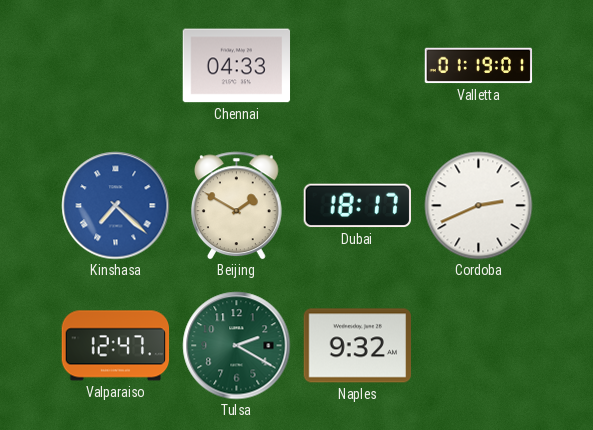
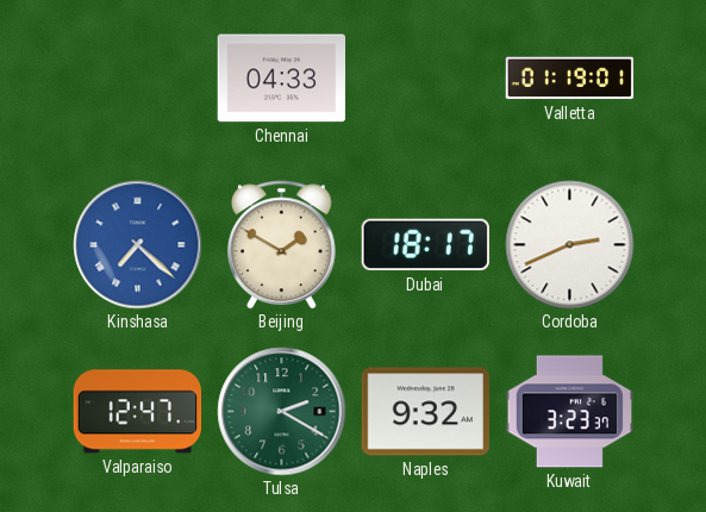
Kuwait: none -> 3:23
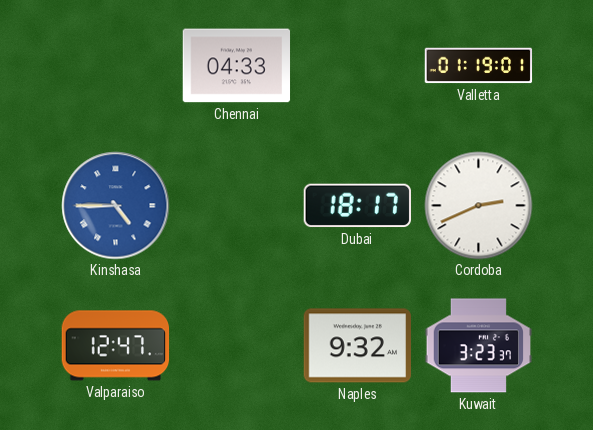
Kinshasa: 7:22 -> 4:45
Beijing: 1:50 -> none
Tulsa: 2:20 -> none
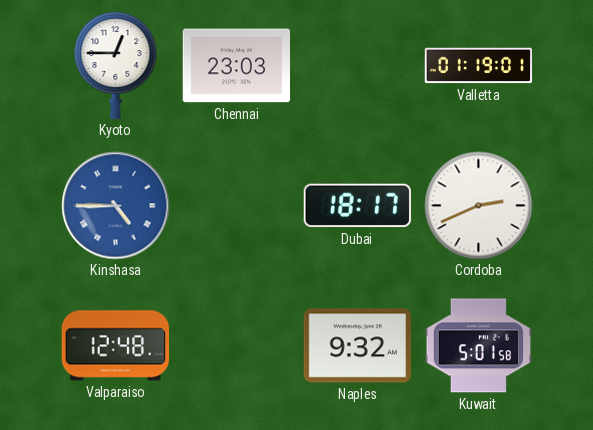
Kyoto: none -> 12:45
Chennai: 04:33 -> 23:03
Valparaiso: 12:47 -> 12:48
Kuwait: 3:23 -> 5:01
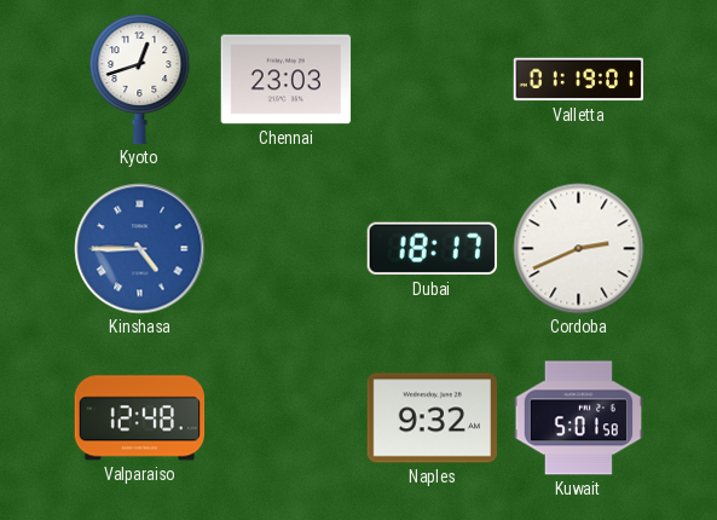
Kyoto: 12:45 -> 12:42
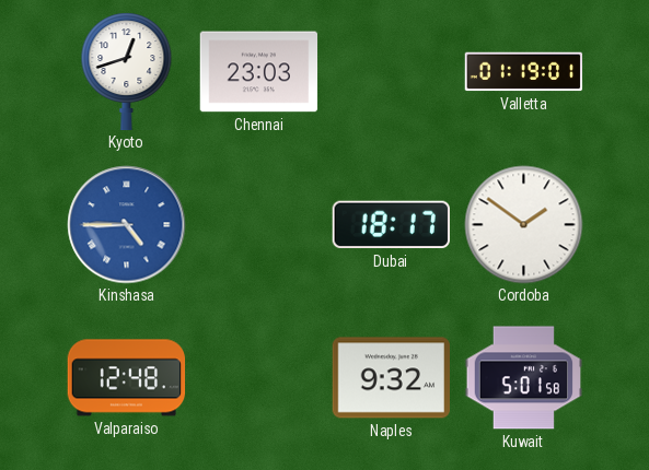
Cordoba: 2:41 -> 1:51
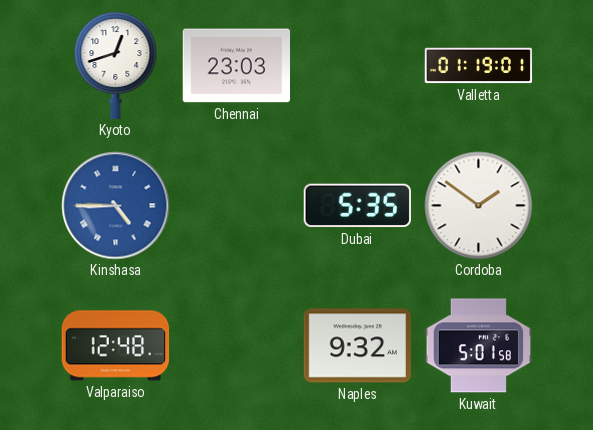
Dubai: 18:17 -> 5:35
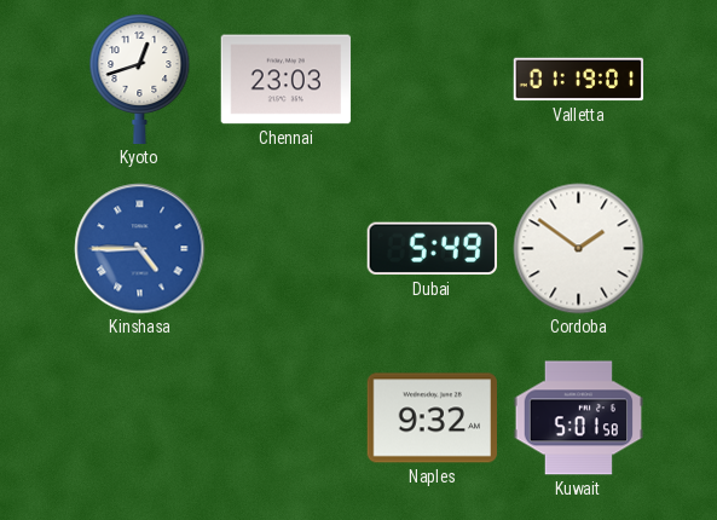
Dubai: 5:35 -> 5:49
Valparaiso: 12:48 -> none
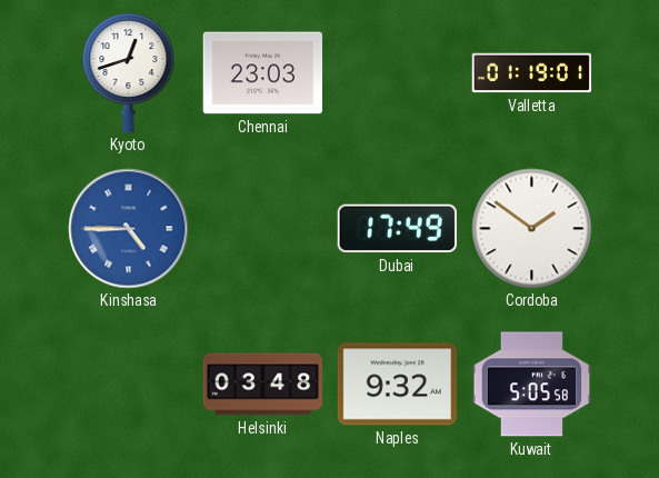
Dubai: 5:49 -> 17:49
Helsinki: none -> 03:48
Kuwait: 5:01 -> 5:05
